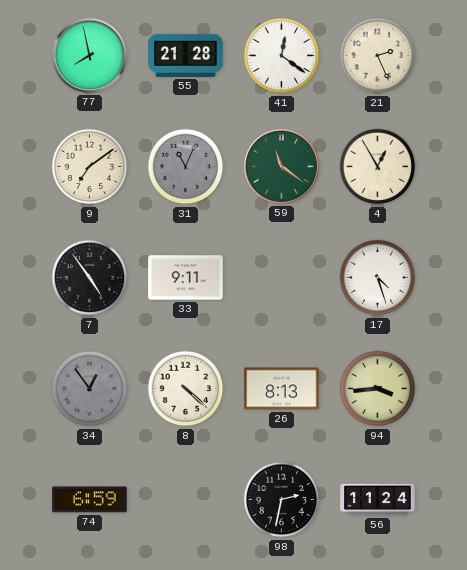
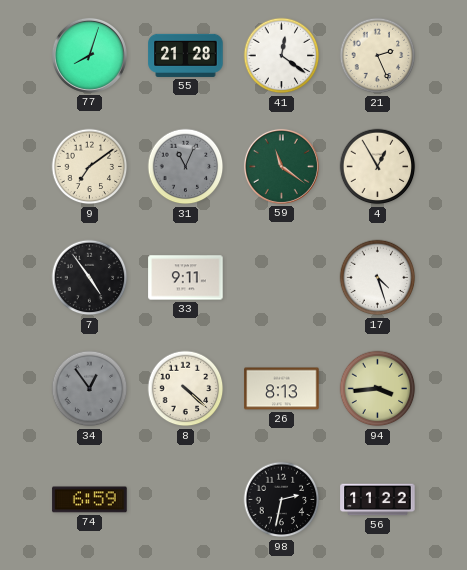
77: 7:58 -> 8:03
56: 11:24 -> 11:22
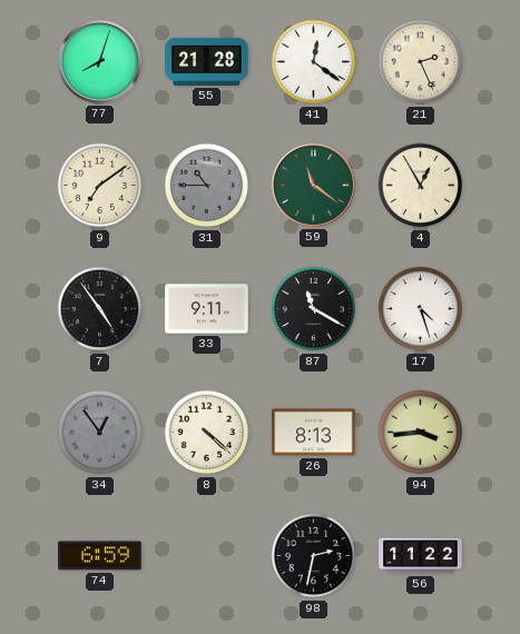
31: 11:04 -> 10:45
87: none -> 11:20
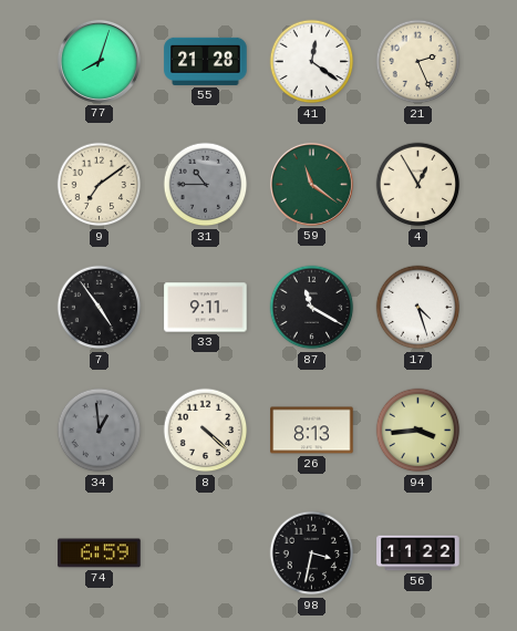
34: 12:54 -> 12:59
98: 2:32 -> 3:32
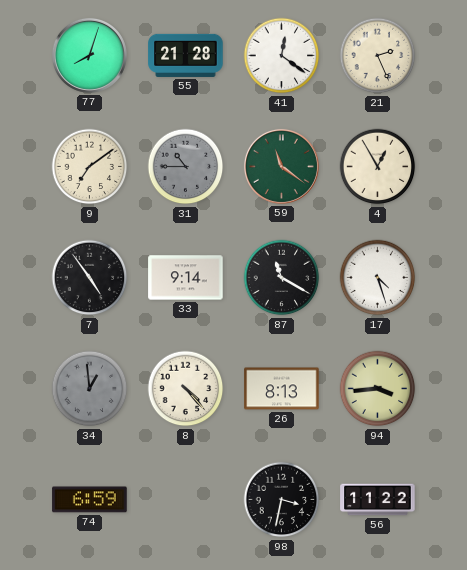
33: 9:11 -> 9:14
8: 4:22 -> 4:23
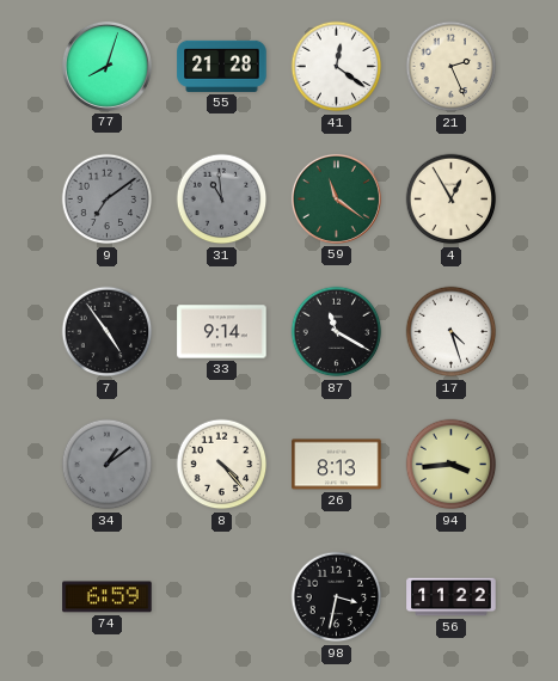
9 dial: cream -> grey
31: 10:45 -> 10:59
34: 12:59 -> 1:09
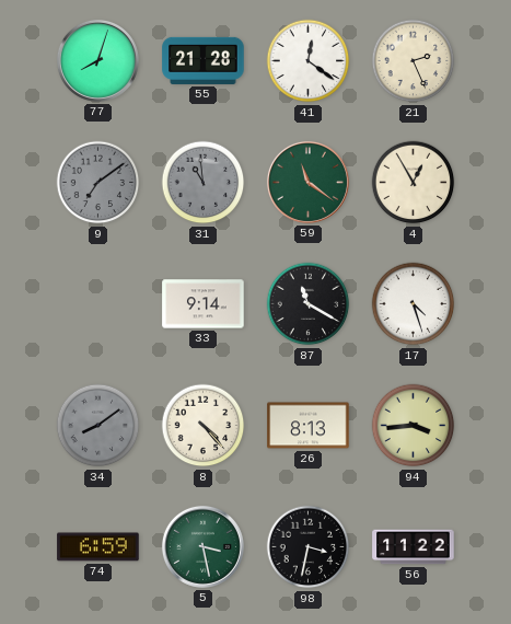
7: 4:54 -> none
34: 1:09 -> 8:09
5: none -> 3:28
